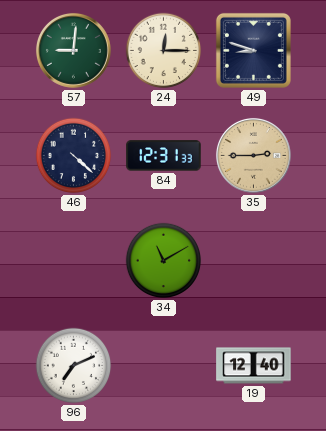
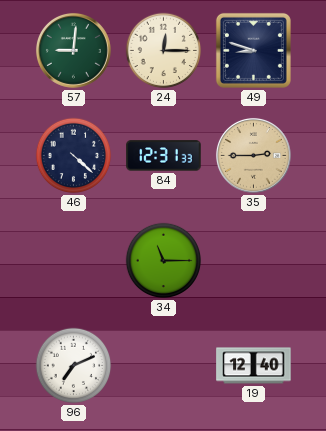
34: 11:10 -> 11:15
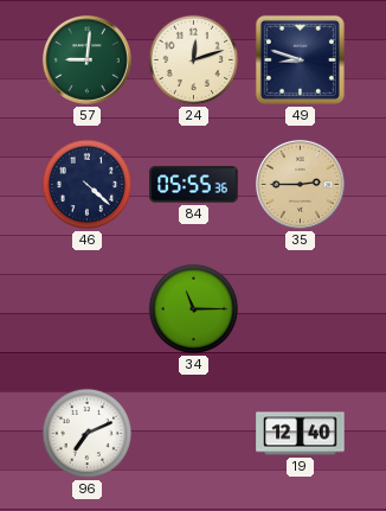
24: 12:15 -> 12:12
84: 12:31 -> 05:55
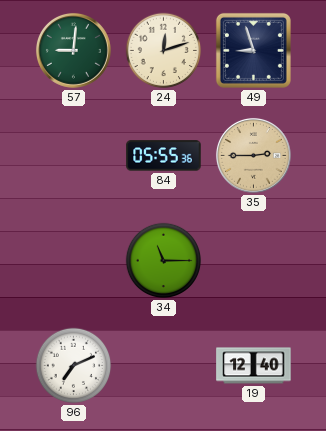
49: 8:48 -> 8:57
46: 4:22 -> none
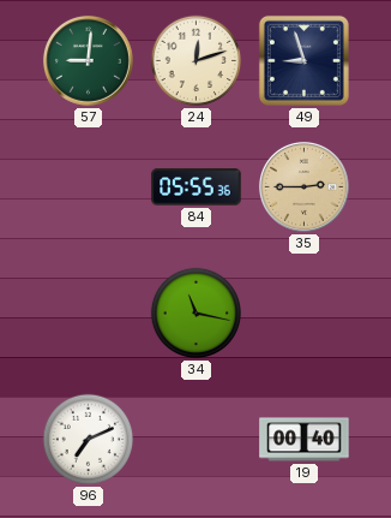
34: 11:15 -> 11:17
19: 12:40 -> 00:40
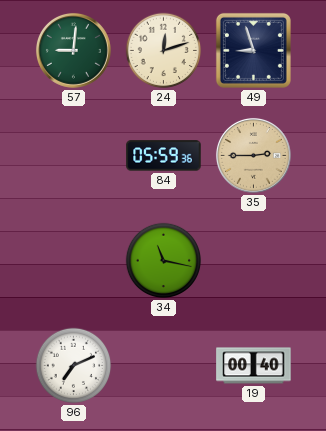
84: 05:55 -> 05:59
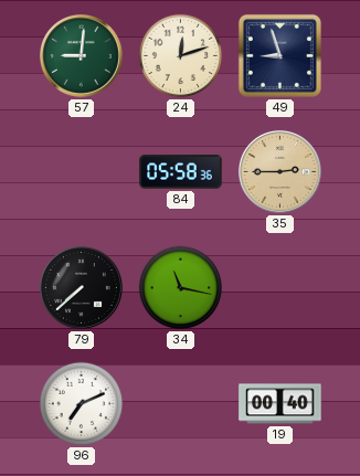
84: 05:59 -> 05:58
79: none -> 7:38
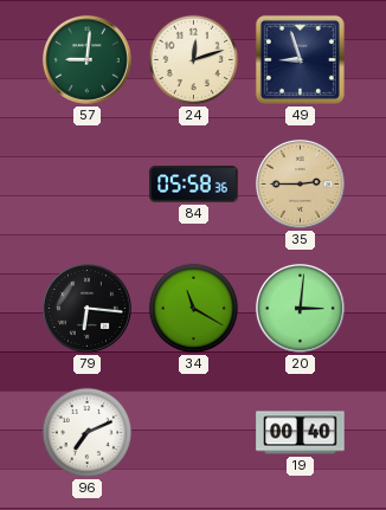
79: 7:38 -> 6:16
34: 11:17 -> 11:20
20: none -> 3:01
